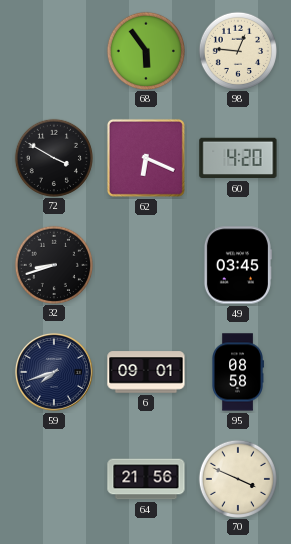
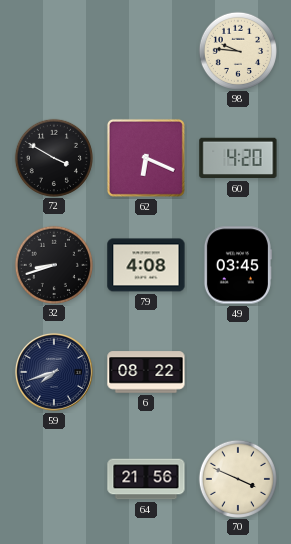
68: 5:54 -> none
98: 12:46 -> 9:46
79: none -> 4:08
6: 09:01 -> 08:22
95: 08:58 -> none
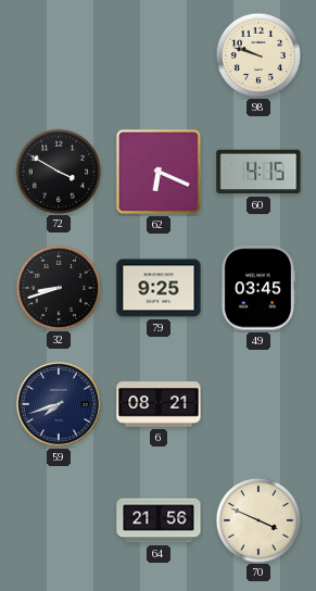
98: 9:46 -> 9:48
60: 4:20 -> 4:15
79: 4:08 -> 9:25
6: 08:22 -> 08:21
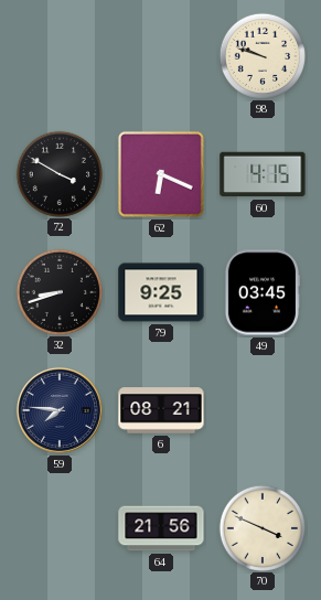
59: 7:42 -> 7:46
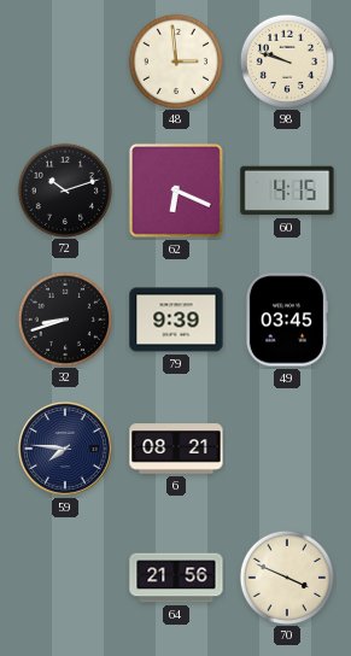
48: none -> 2:59
72: 3:50 -> 10:12
79: 9:25 -> 9:39
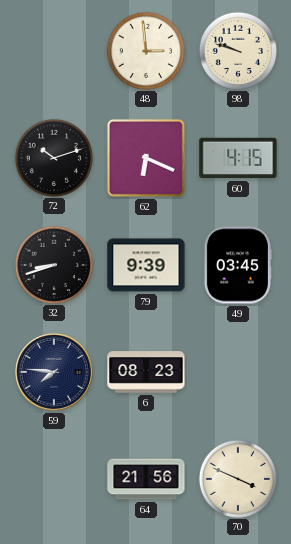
6: 08:21 -> 08:23
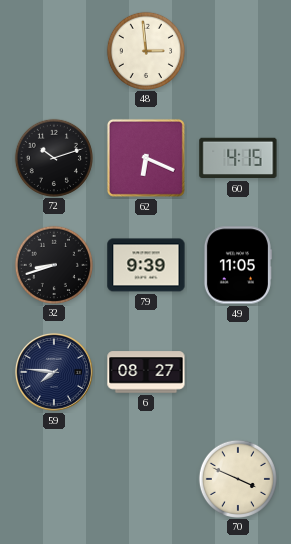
98: 9:48 -> none
49: 03:45 -> 11:05
6: 08:23 -> 08:27
64: 21:56 -> none
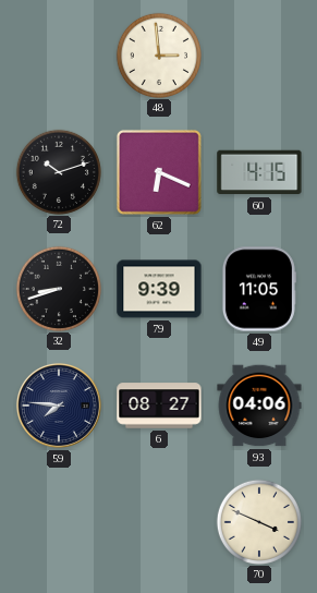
93: none -> 04:06
